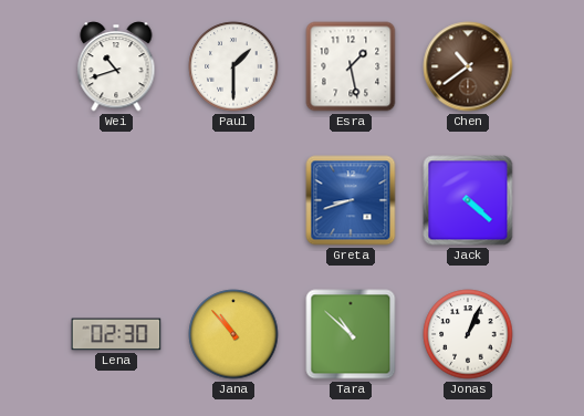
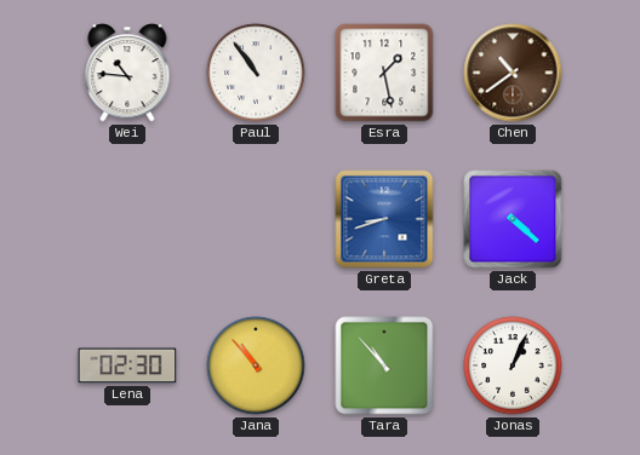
Wei: 10:42 -> 10:46
Paul: 1:30 -> 10:54
Tara: 10:52 -> 10:53
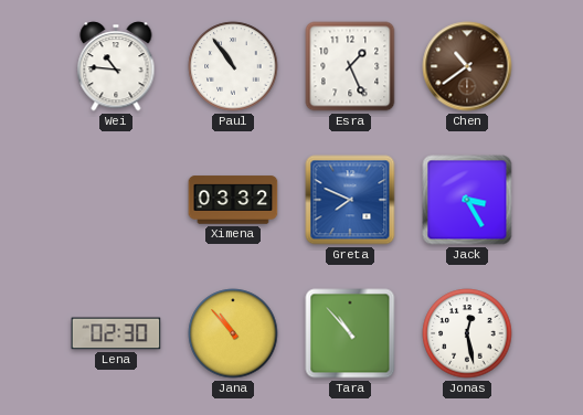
Esra: 1:28 -> 1:26
Ximena: none -> 03:32
Greta: 8:42 -> 7:49
Jack: 4:22 -> 3:25
Jonas: 1:04 -> 12:28
